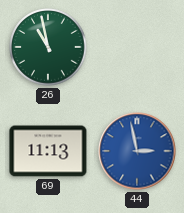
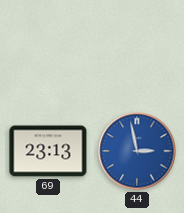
26: 10:58 -> none
69: 11:13 -> 23:13
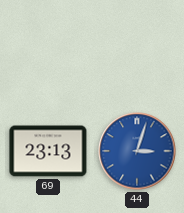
44: 2:58 -> 3:03
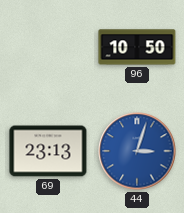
96: none -> 10:50
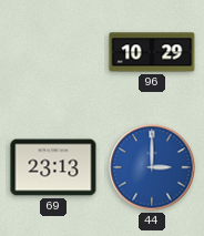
96: 10:50 -> 10:29
44: 3:03 -> 3:00
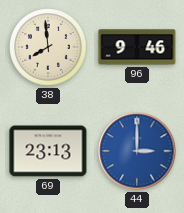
38: none -> 7:59
96: 10:29 -> 9:46
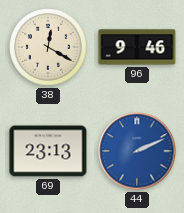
38: 7:59 -> 12:20
44: 3:00 -> 2:11
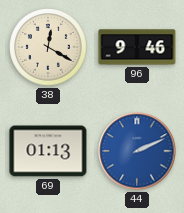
69: 23:13 -> 01:13
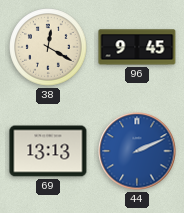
96: 9:46 -> 9:45
69: 01:13 -> 13:13
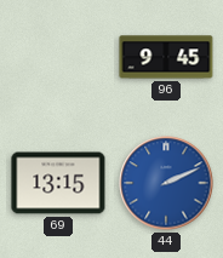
38: 12:20 -> none
69: 13:13 -> 13:15
